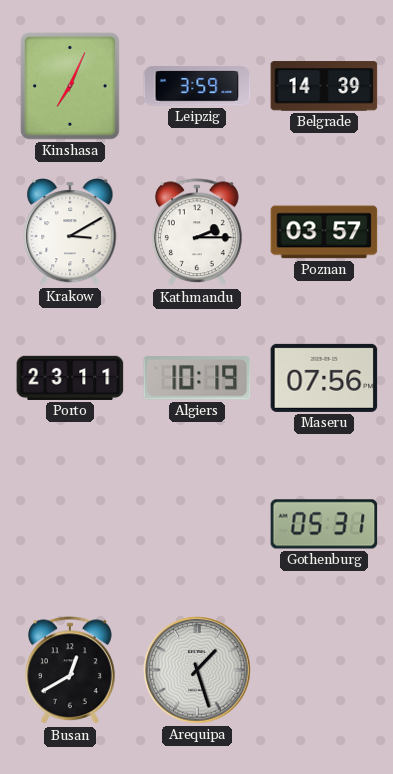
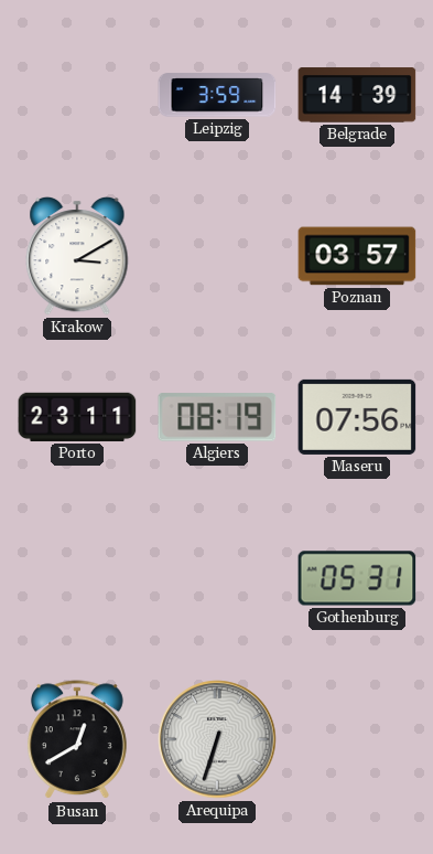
Kinshasa: 7:04 -> none
Kathmandu: 2:15 -> none
Algiers: 10:19 -> 08:19
Arequipa: 1:27 -> 6:33
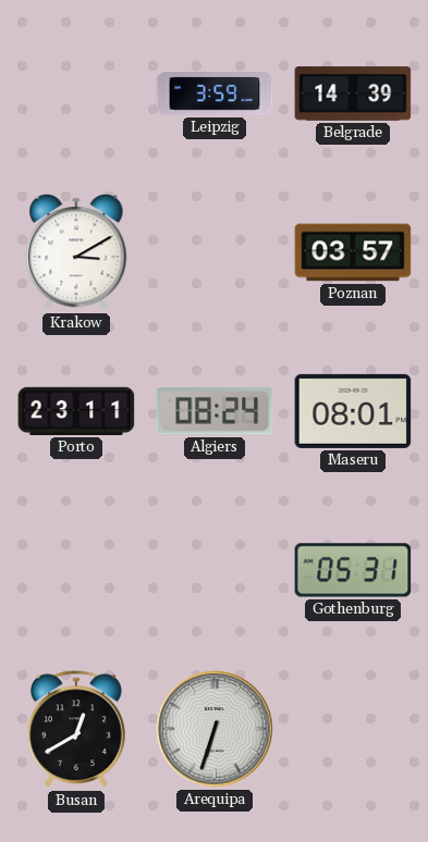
Algiers: 08:19 -> 08:24
Maseru: 07:56 -> 08:01
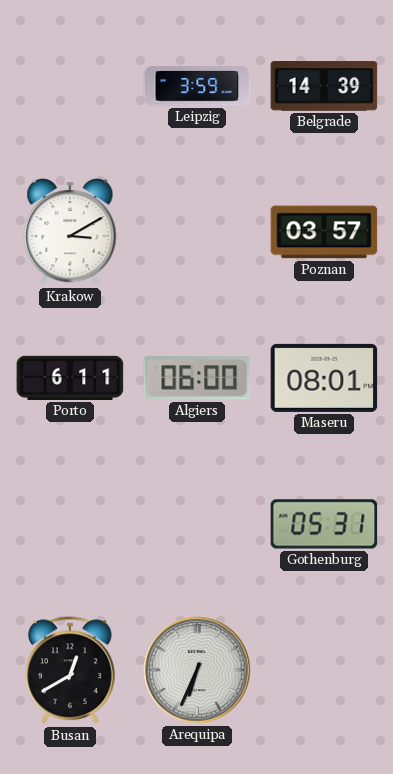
Porto: 23:11 -> 6:11
Algiers: 08:24 -> 06:00
Arequipa: 6:33 -> 6:34
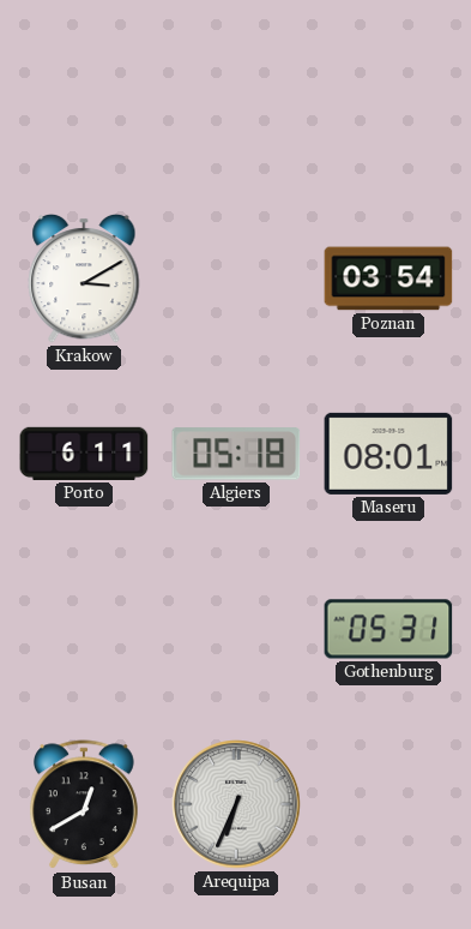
Leipzig: 3:59 -> none
Belgrade: 14:39 -> none
Poznan: 03:57 -> 03:54
Algiers: 06:00 -> 05:18
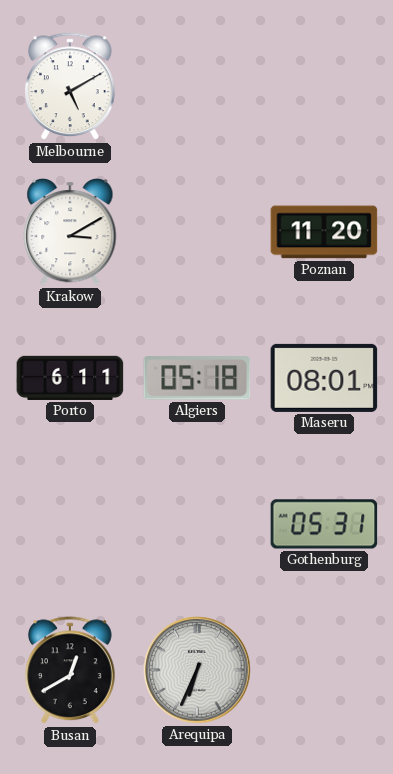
Melbourne: none -> 5:10
Poznan: 03:54 -> 11:20
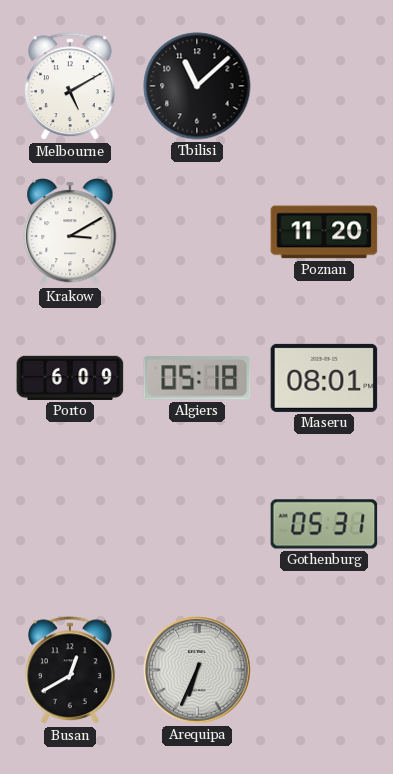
Tbilisi: none -> 11:08
Porto: 6:11 -> 6:09
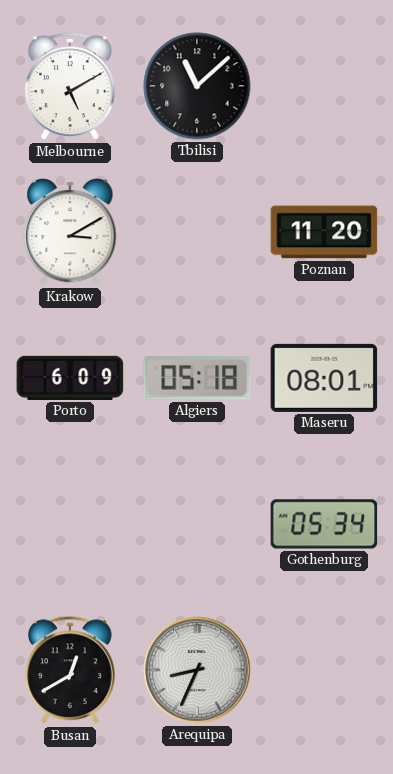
Gothenburg: 05:31 -> 05:34
Arequipa: 6:34 -> 8:34
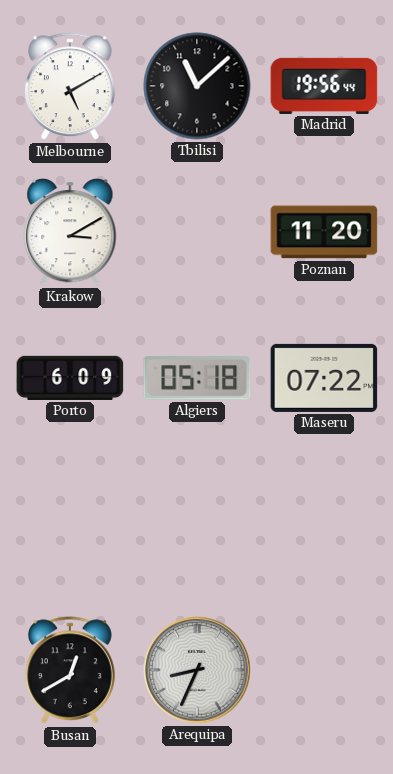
Madrid: none -> 19:56
Maseru: 08:01 -> 07:22
Gothenburg: 05:34 -> none
